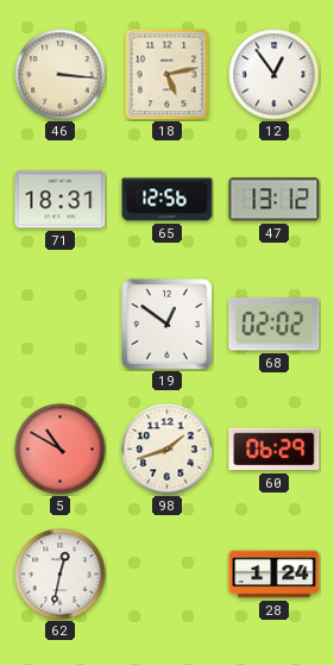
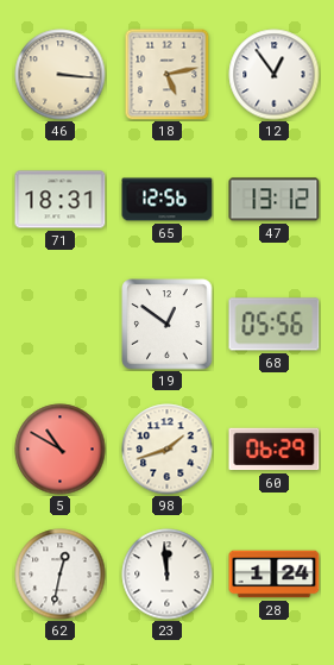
68: 02:02 -> 05:56
23: none -> 11:59
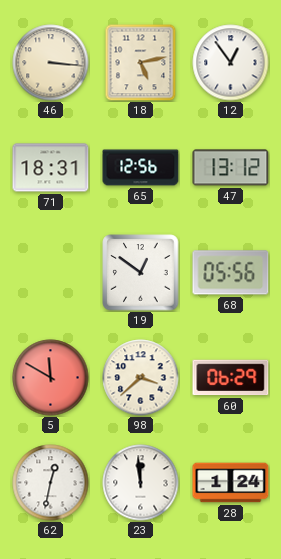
5: 10:50 -> 11:50
98: 1:42 -> 3:38
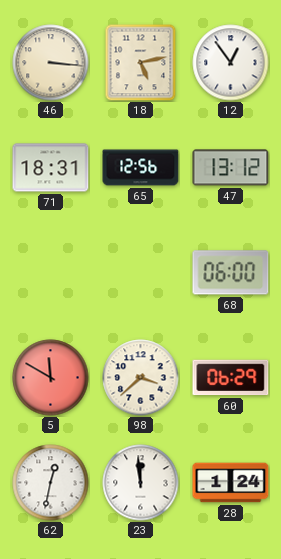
19: 12:51 -> none
68: 05:56 -> 06:00
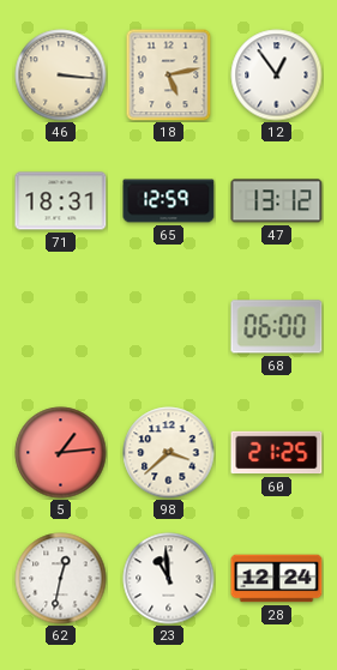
65: 12:56 -> 12:59
5: 11:50 -> 1:14
60: 06:29 -> 21:25
23: 11:59 -> 10:59
28: 1:24 -> 12:24
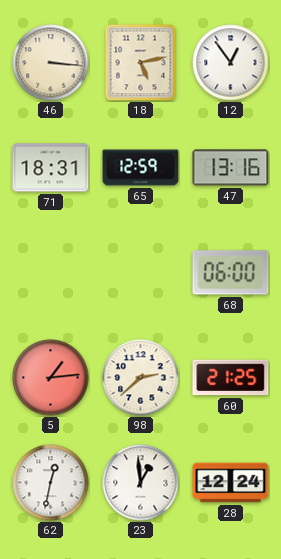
47: 13:12 -> 13:16
98: 3:38 -> 2:38
23: 10:59 -> 12:59
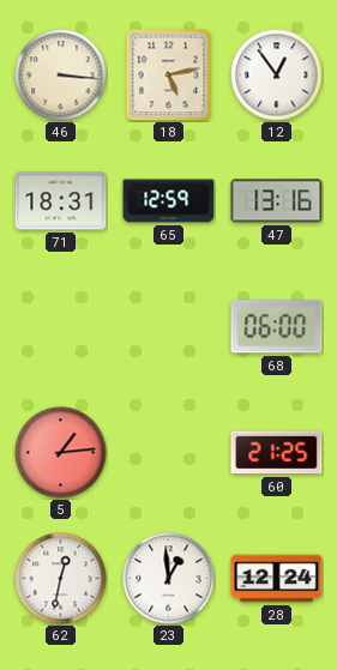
98: 2:38 -> none
